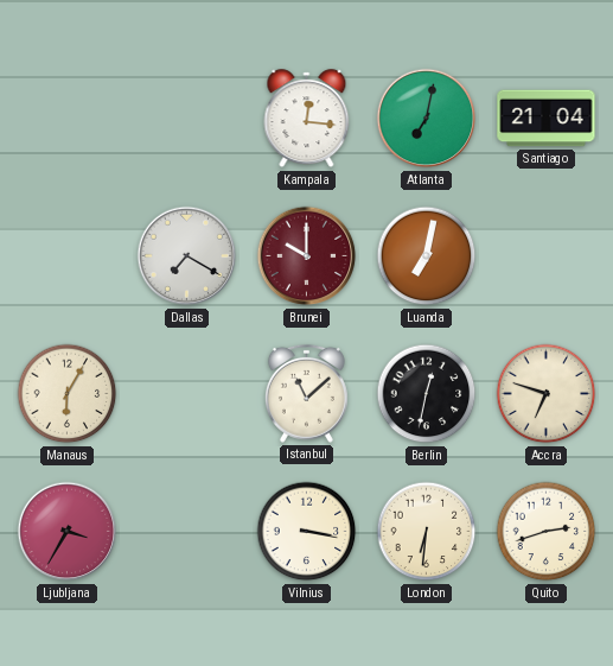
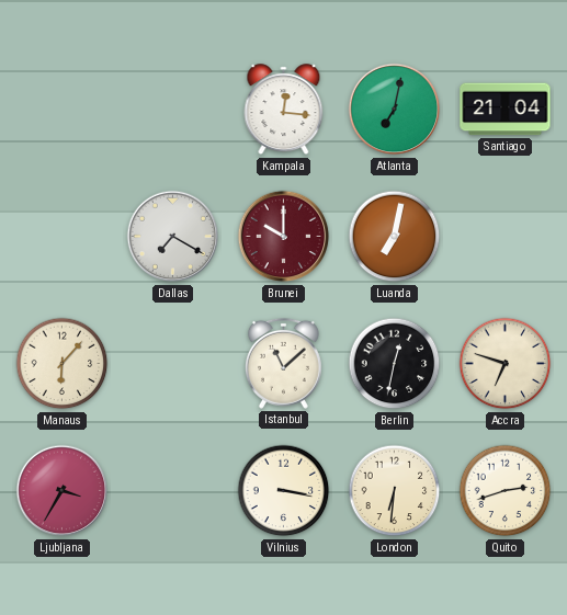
Manaus: 6:05 -> 6:07
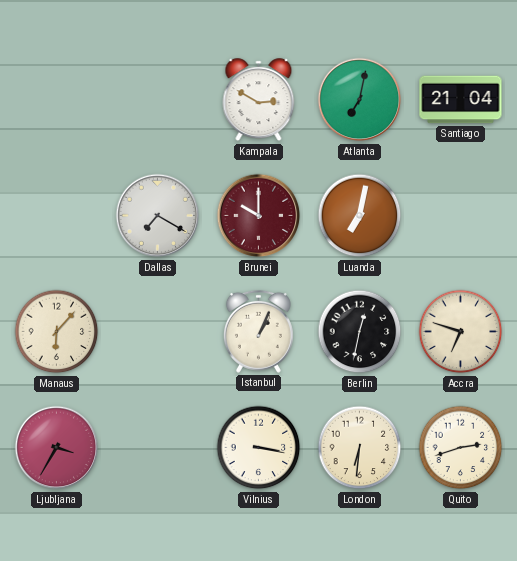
Kampala: 12:16 -> 2:50
Istanbul: 11:08 -> 1:04
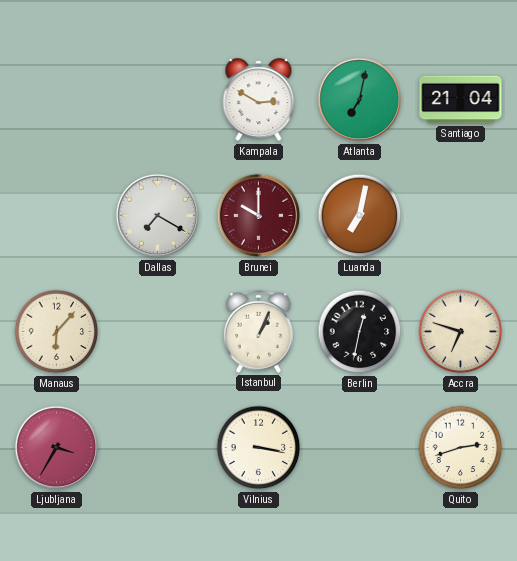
London: 6:31 -> none
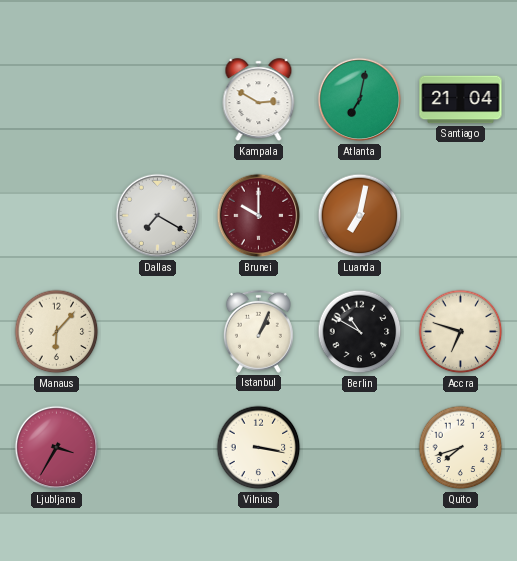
Berlin: 12:32 -> 10:50
Quito: 2:42 -> 7:42
